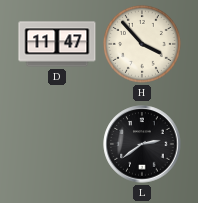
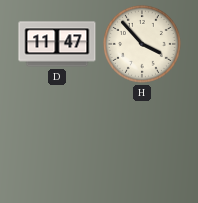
L: 2:39 -> none
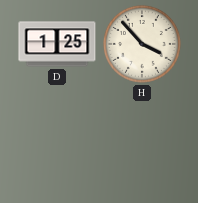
D: 11:47 -> 1:25
